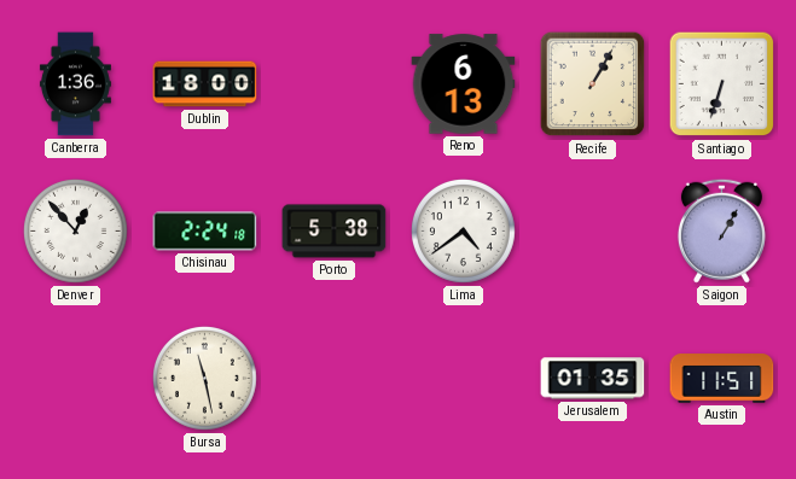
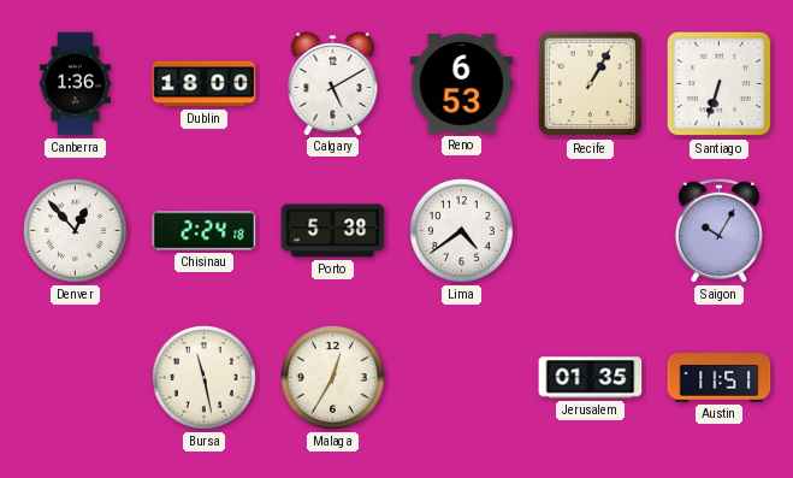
Calgary: none -> 5:10
Reno: 6:13 -> 6:53
Saigon: 1:05 -> 10:05
Malaga: none -> 12:35
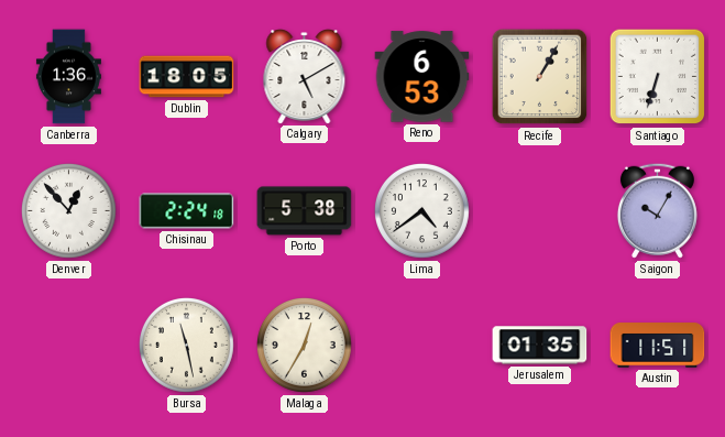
Dublin: 18:00 -> 18:05
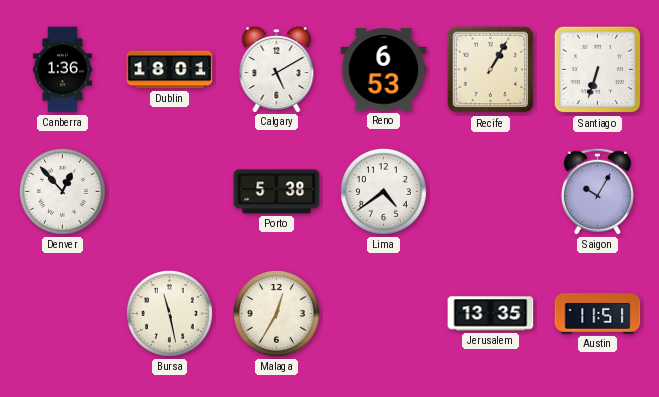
Dublin: 18:05 -> 18:01
Chisinau: 2:24 -> none
Jerusalem: 01:35 -> 13:35
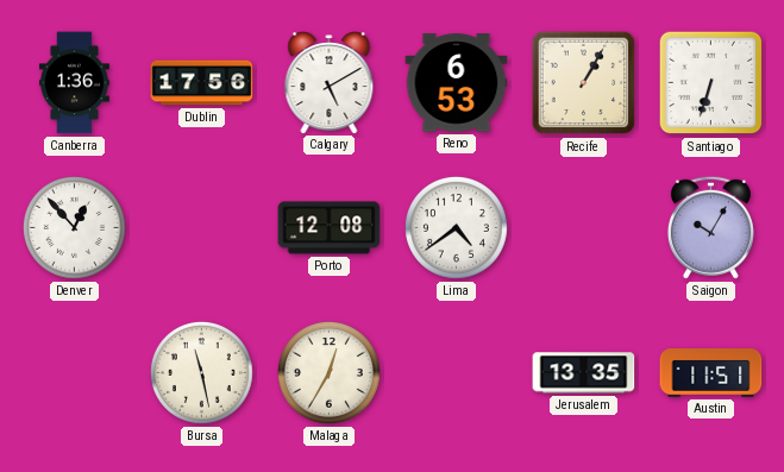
Dublin: 18:01 -> 17:56
Porto: 5:38 -> 12:08
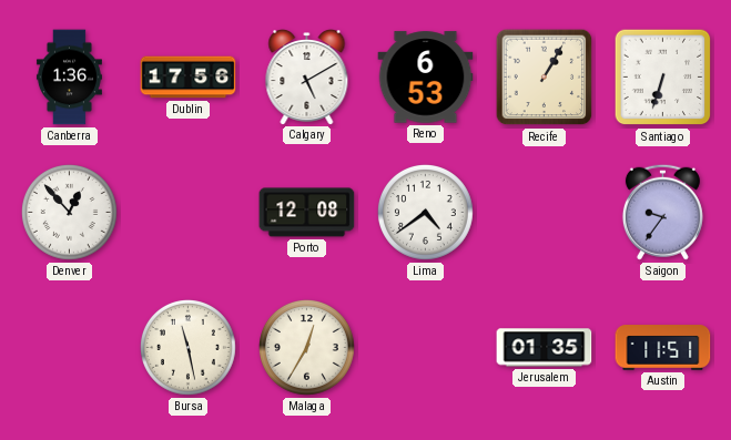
Saigon: 10:05 -> 9:36
Jerusalem: 13:35 -> 01:35
